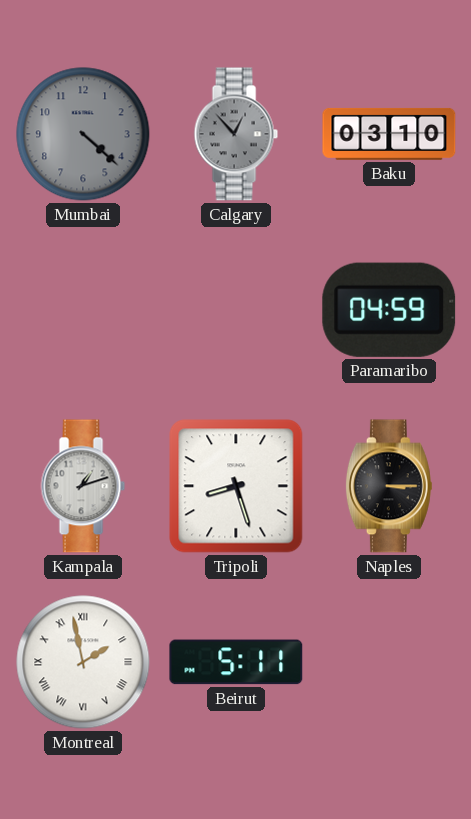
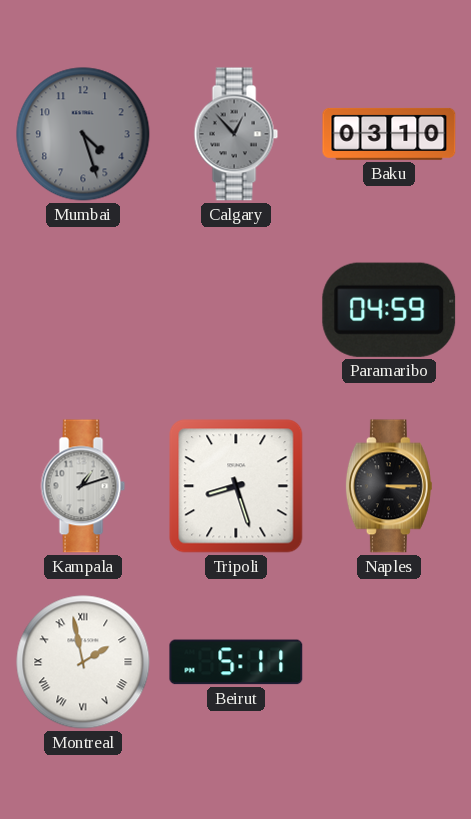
Mumbai: 4:22 -> 4:27
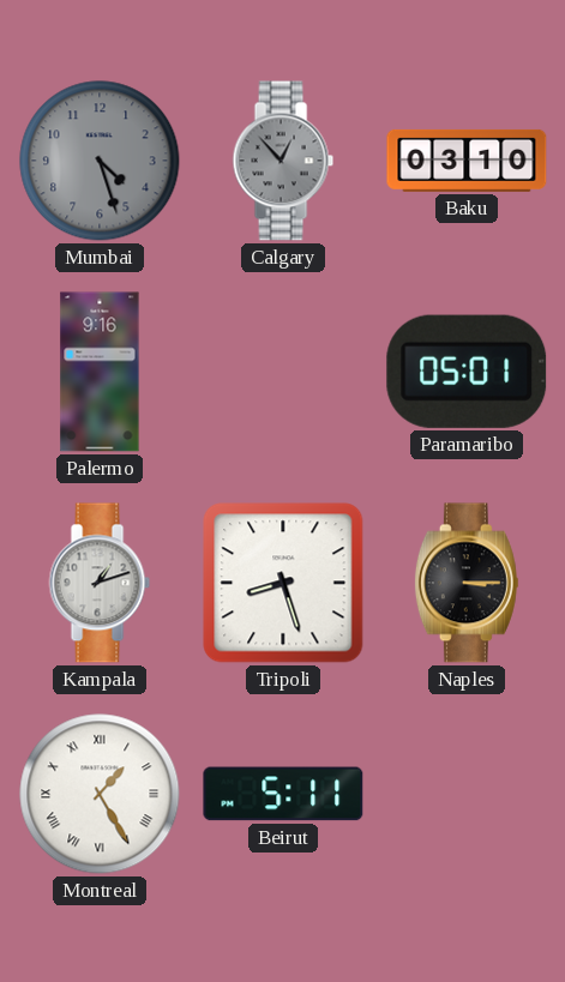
Palermo: none -> 9:16
Paramaribo: 04:59 -> 05:01
Montreal: 1:58 -> 1:25
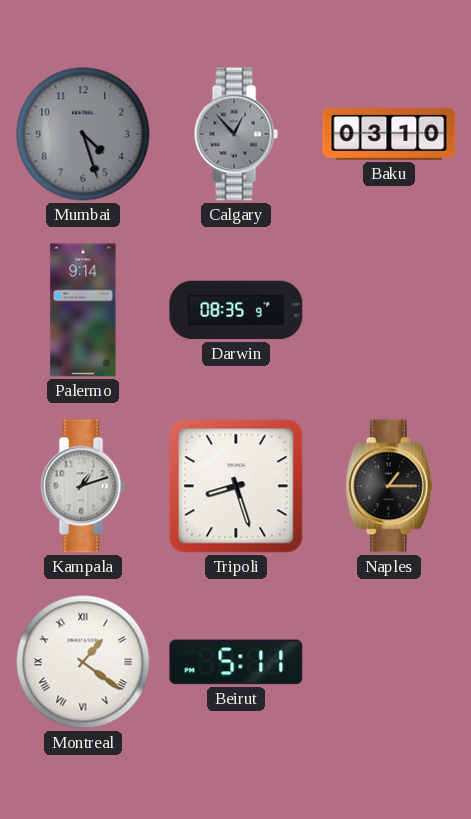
Palermo: 9:16 -> 9:14
Darwin: none -> 08:35
Paramaribo: 05:01 -> none
Naples: 3:15 -> 1:15
Montreal: 1:25 -> 1:21
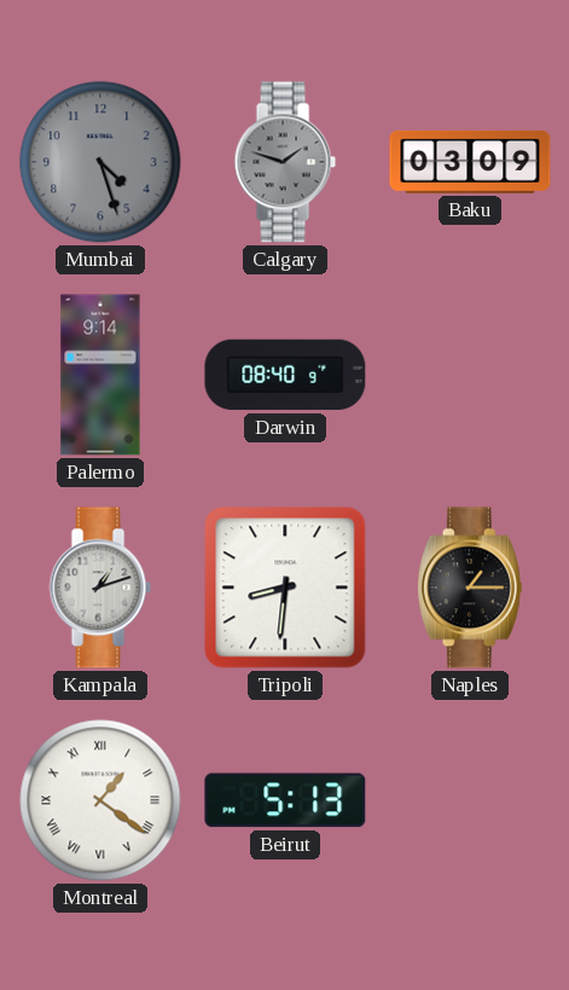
Calgary: 12:53 -> 1:48
Baku: 03:10 -> 03:09
Darwin: 08:35 -> 08:40
Tripoli: 8:27 -> 8:31
Beirut: 5:11 -> 5:13
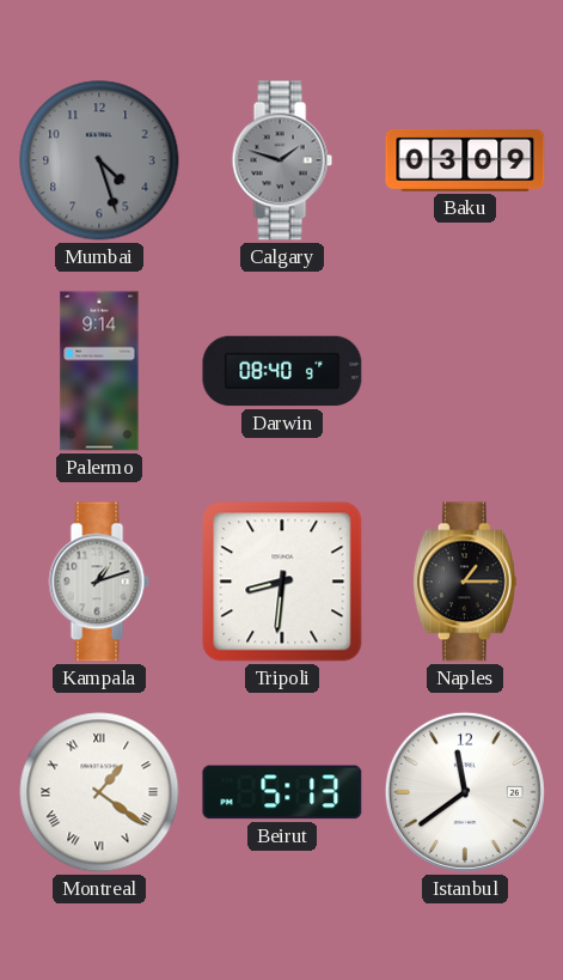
Istanbul: none -> 11:39
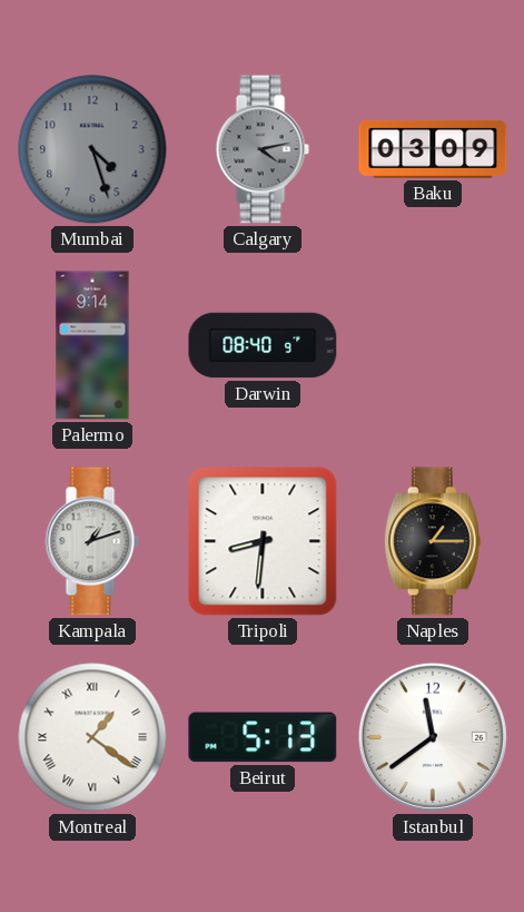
Calgary: 1:48 -> 4:13
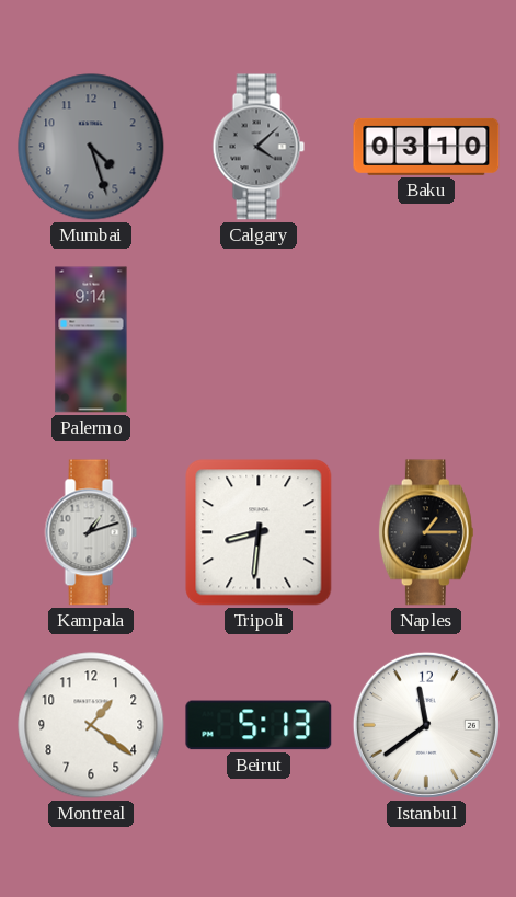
Calgary: 4:13 -> 4:08
Baku: 03:09 -> 03:10
Darwin: 08:40 -> none
Montreal numerals: Roman -> Arabic
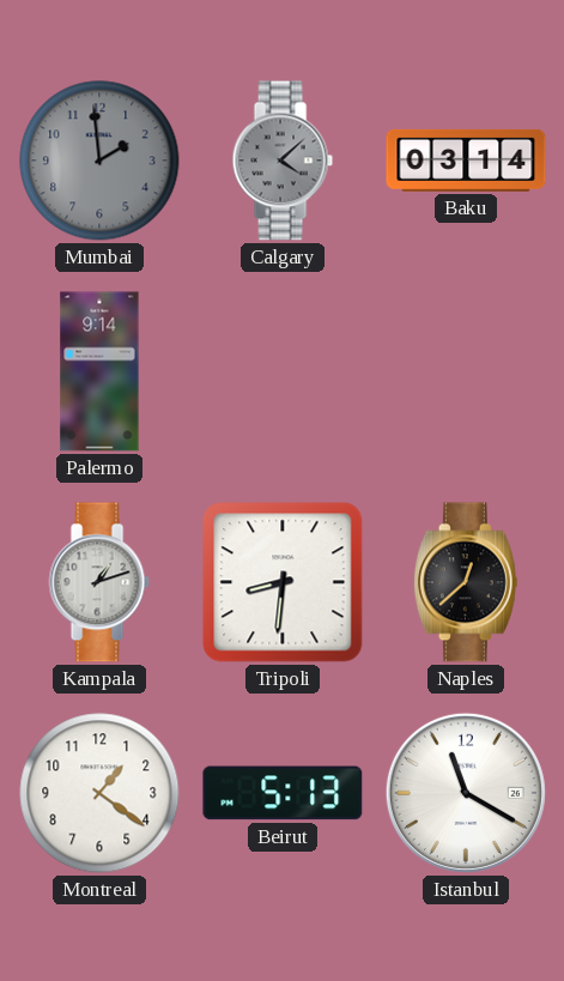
Mumbai: 4:27 -> 1:59
Baku: 03:10 -> 03:14
Naples: 1:15 -> 12:38
Istanbul: 11:39 -> 11:20
